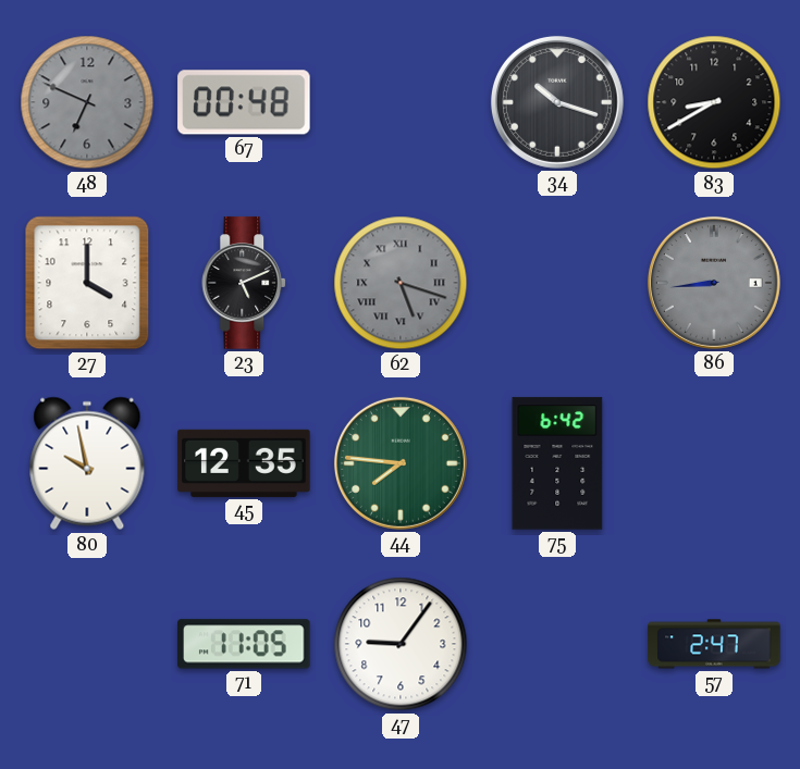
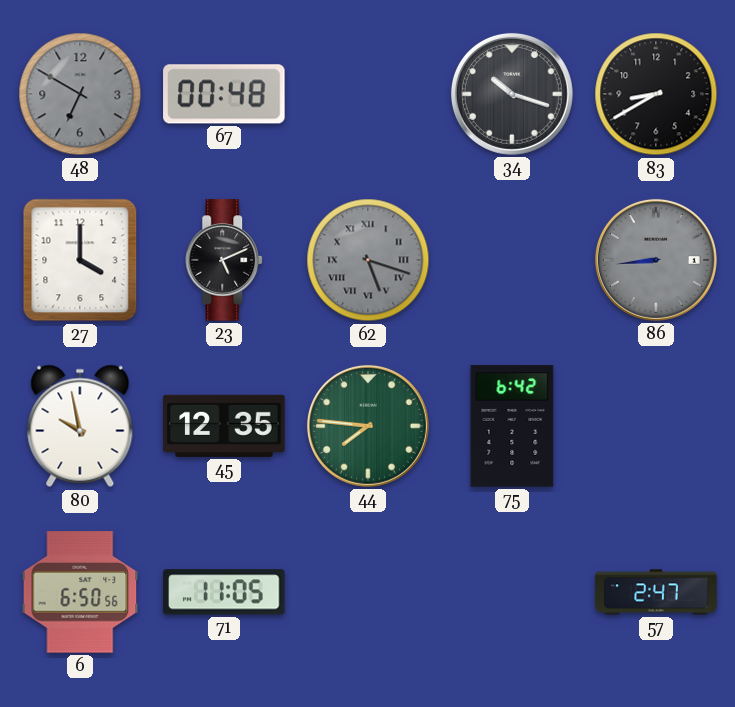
48: 6:49 -> 6:50
6: none -> 6:50
47: 9:06 -> none
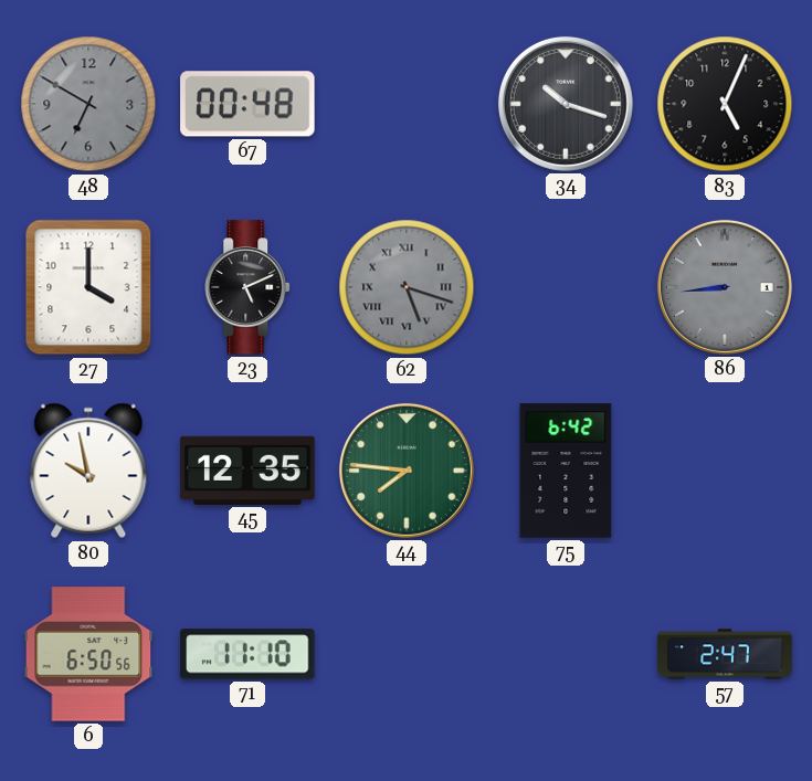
83: 8:40 -> 5:04
71: 11:05 -> 11:10
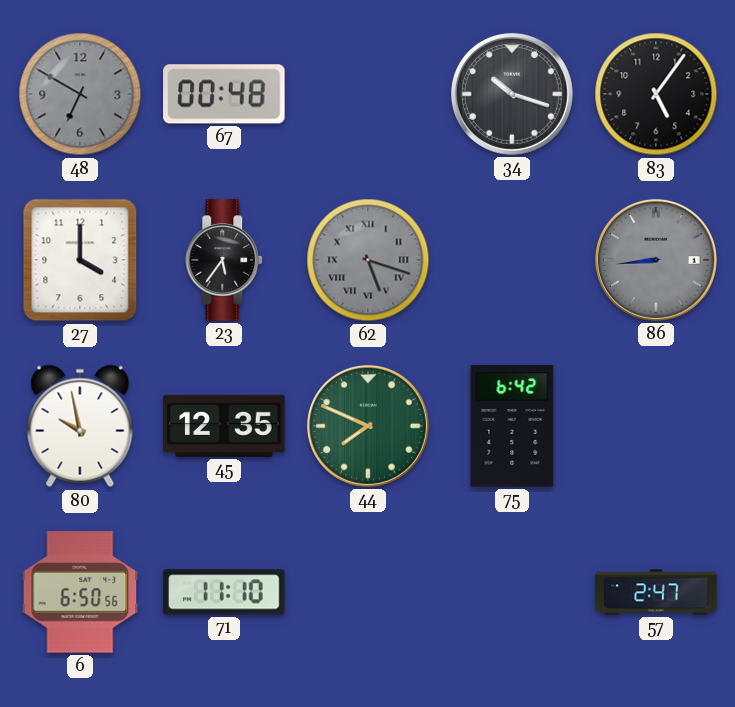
83: 5:04 -> 5:06
23: 5:11 -> 5:36
44: 7:46 -> 7:49
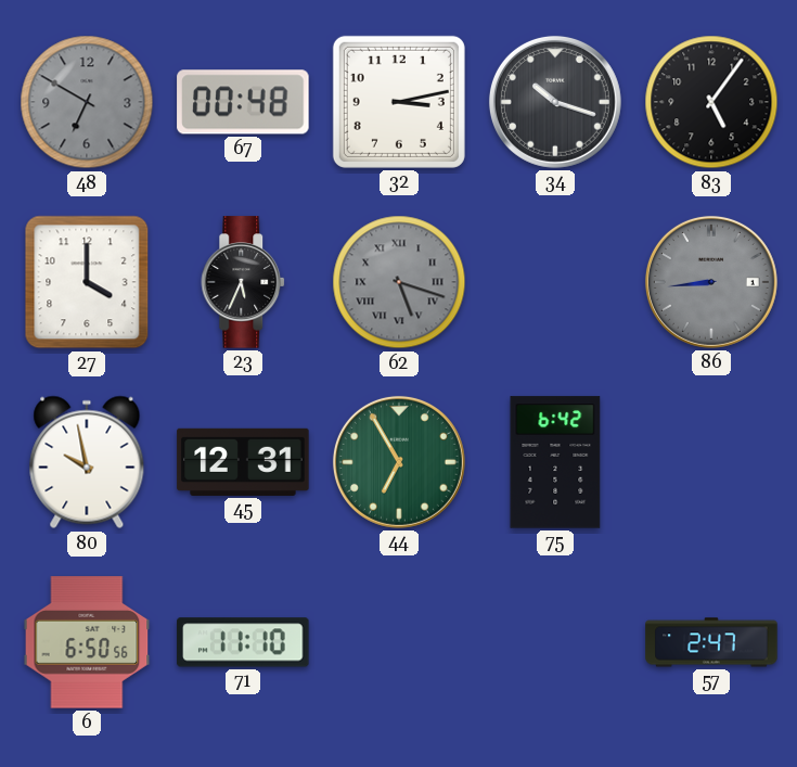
32: none -> 3:13
23: 5:36 -> 5:34
45: 12:35 -> 12:31
44: 7:49 -> 6:55
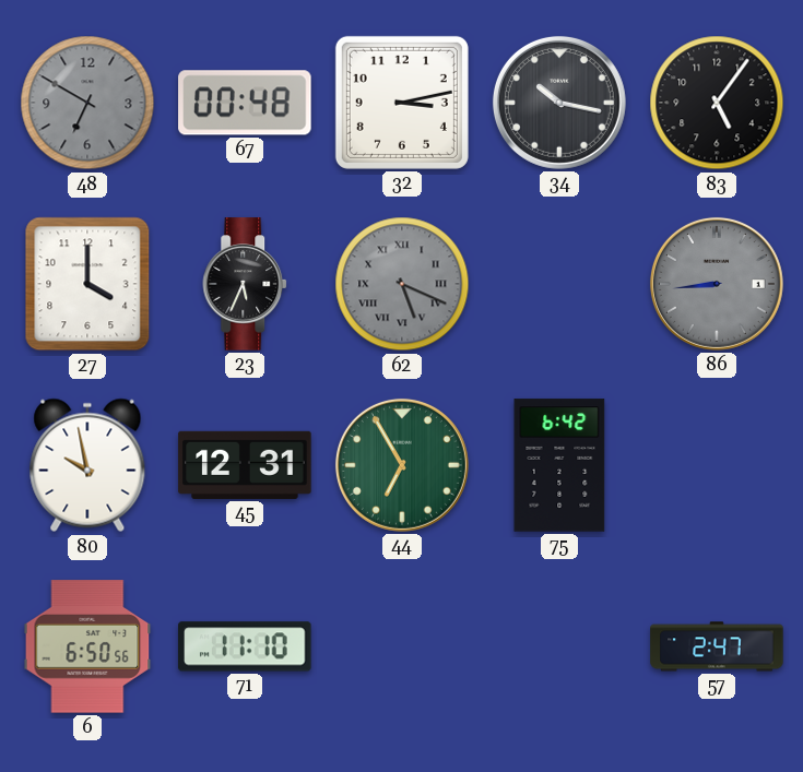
34: 10:18 -> 10:17
62: 5:18 -> 5:19
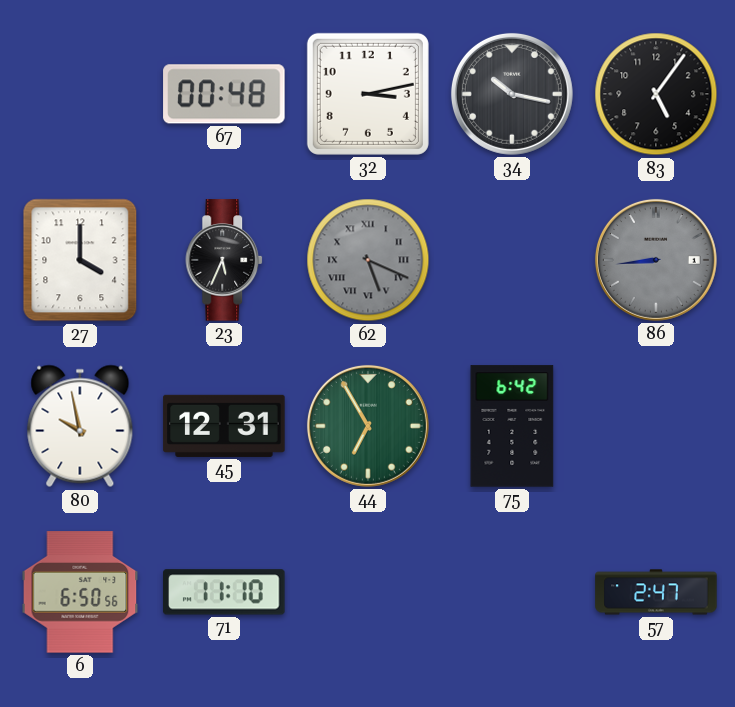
48: 6:50 -> none
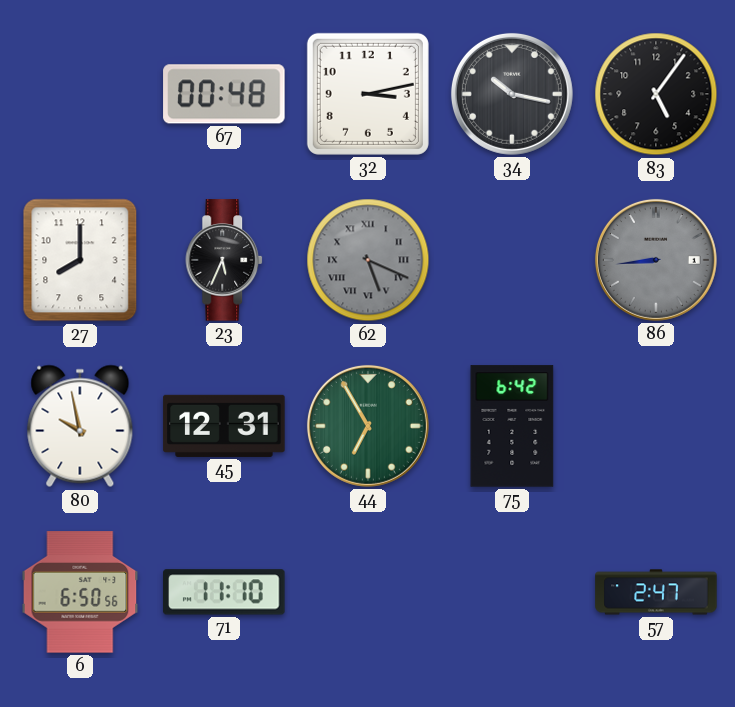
27: 4:00 -> 8:00
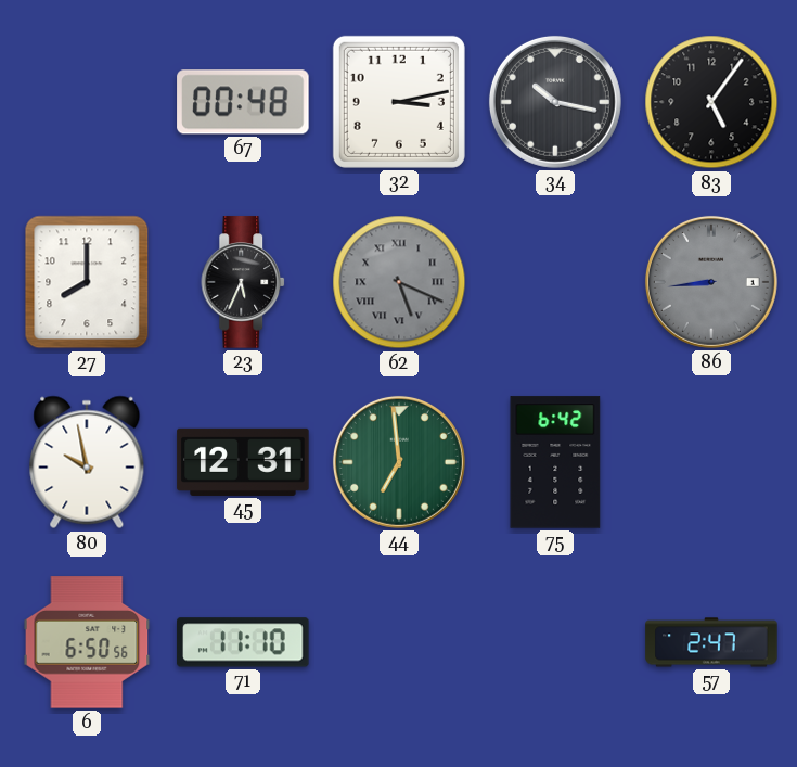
44: 6:55 -> 6:59
